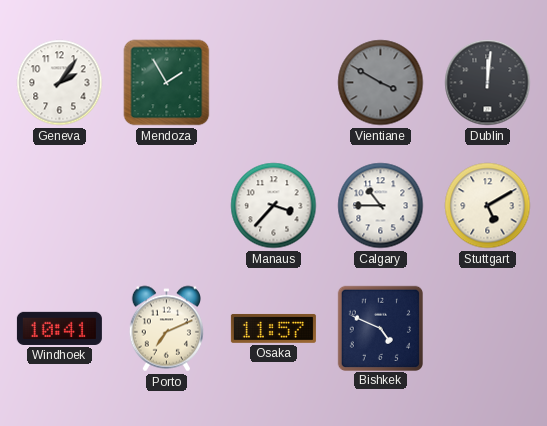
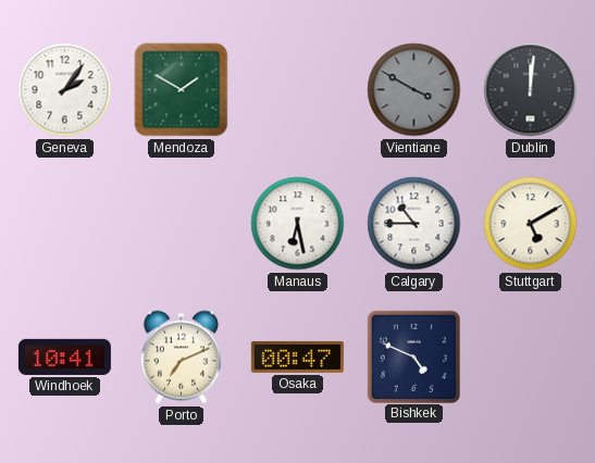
Mendoza: 1:55 -> 1:50
Manaus: 3:37 -> 6:28
Osaka: 11:57 -> 00:47
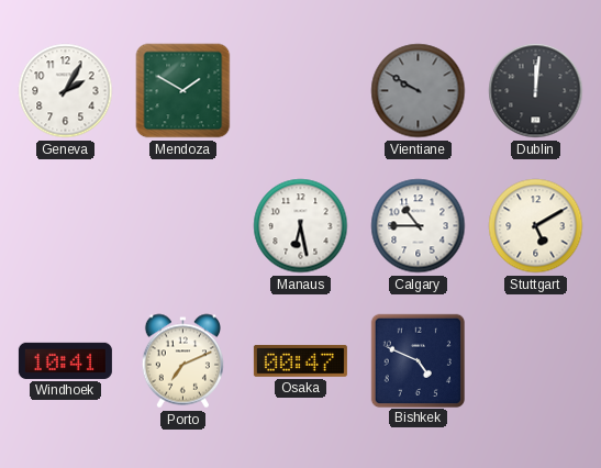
Geneva: 2:06 -> 2:05
Vientiane: 3:50 -> 9:50
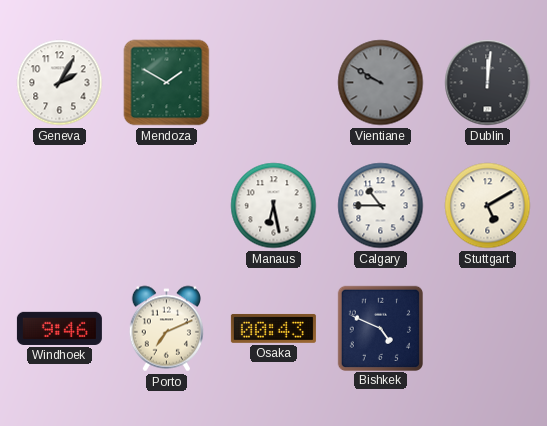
Windhoek: 10:41 -> 9:46
Osaka: 00:47 -> 00:43
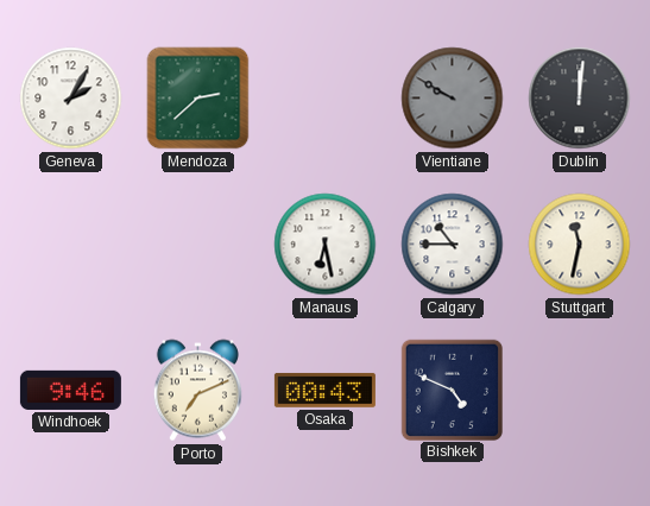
Mendoza: 1:50 -> 2:38
Stuttgart: 5:10 -> 11:32
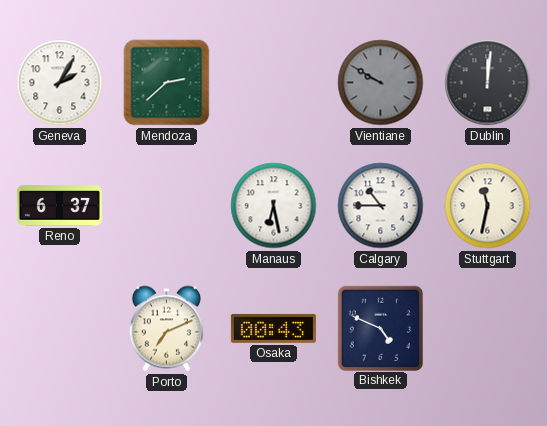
Reno: none -> 6:37
Windhoek: 9:46 -> none
